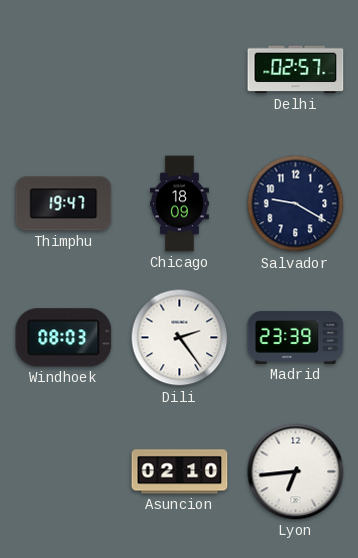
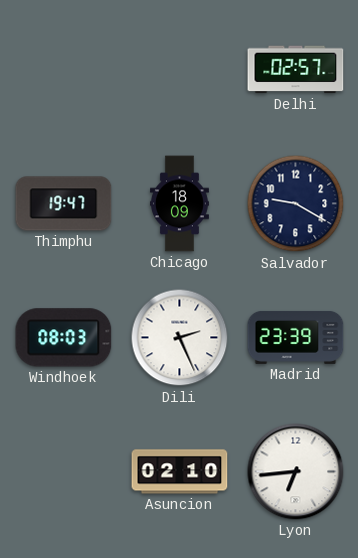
Dili: 2:24 -> 2:26
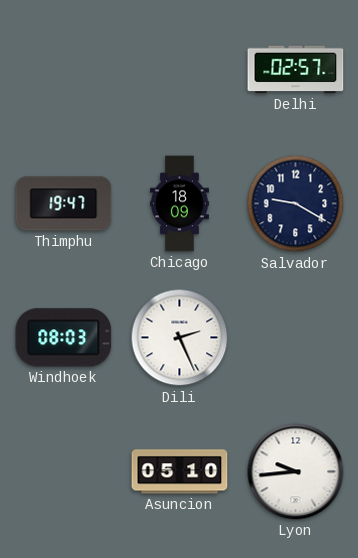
Madrid: 23:39 -> none
Asuncion: 02:10 -> 05:10
Lyon: 6:44 -> 9:44
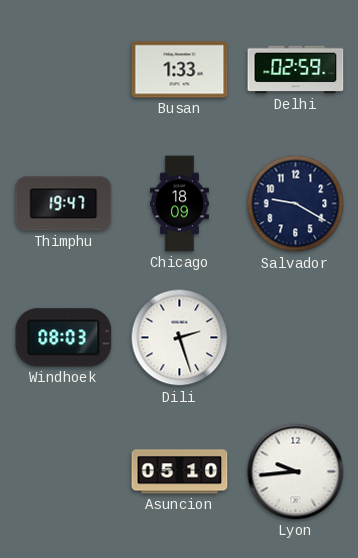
Busan: none -> 1:33
Delhi: 02:57 -> 02:59
Dili: 2:26 -> 2:27
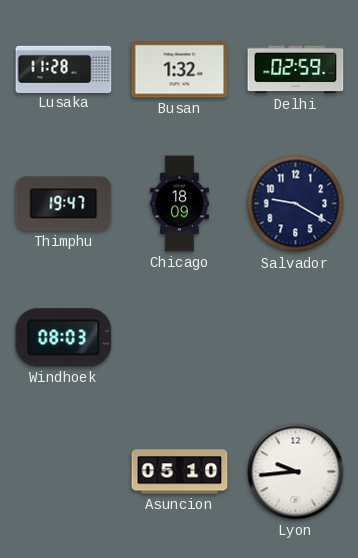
Lusaka: none -> 11:28
Busan: 1:33 -> 1:32
Dili: 2:27 -> none
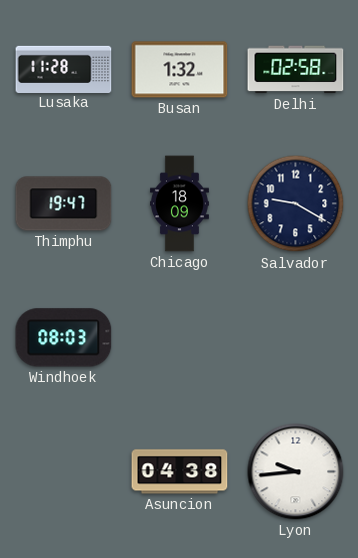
Delhi: 02:59 -> 02:58
Asuncion: 05:10 -> 04:38
